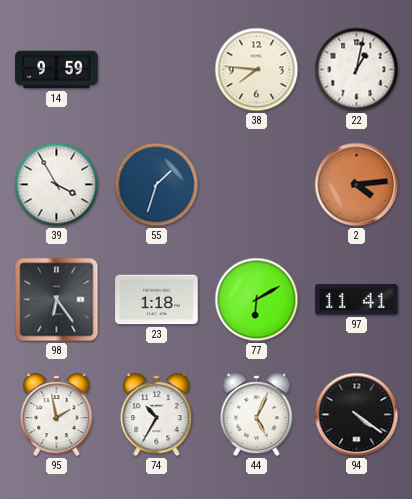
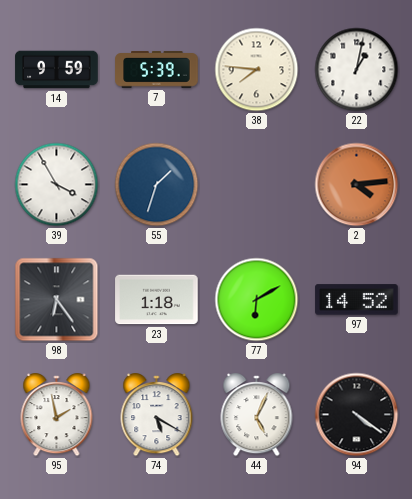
7: none -> 5:39
97: 11:41 -> 14:52
74: 10:35 -> 5:20
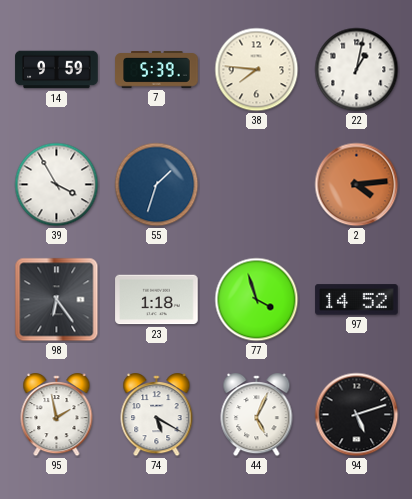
77: 6:10 -> 3:57
94: 4:21 -> 5:12
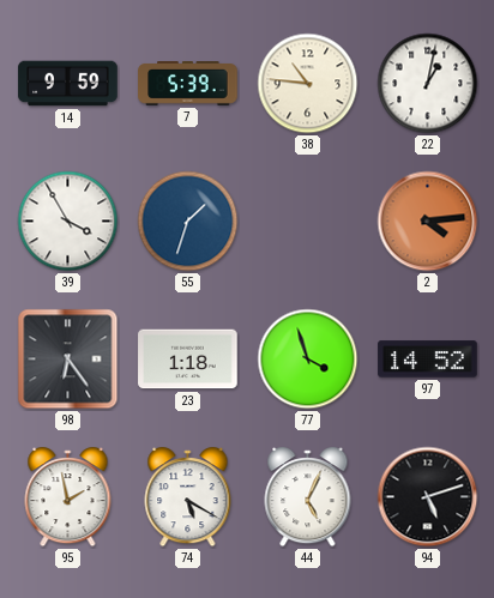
38: 7:46 -> 10:46
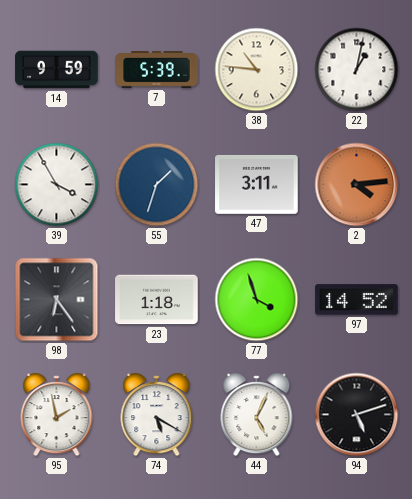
47: none -> 3:11
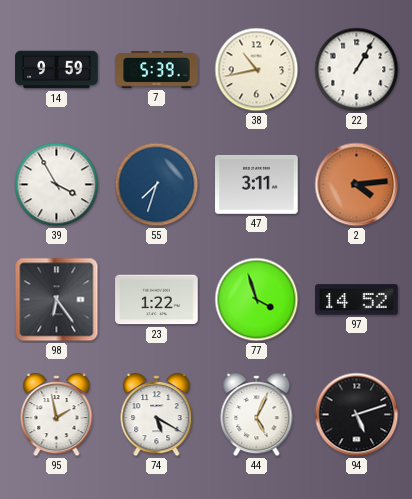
38: 10:46 -> 10:43
22: 1:02 -> 1:05
55: 1:33 -> 7:33
23: 1:18 -> 1:22
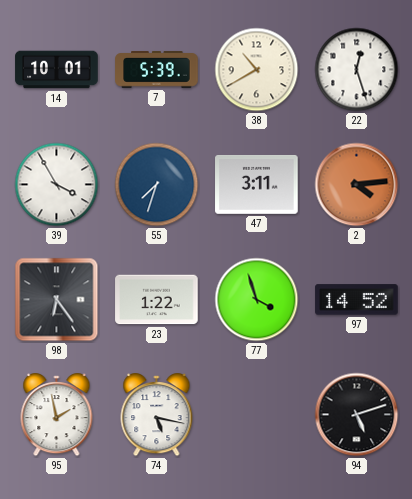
14: 9:59 -> 10:01
38: 10:43 -> 10:40
22: 1:05 -> 12:27
74: 5:20 -> 5:17
44: 5:04 -> none
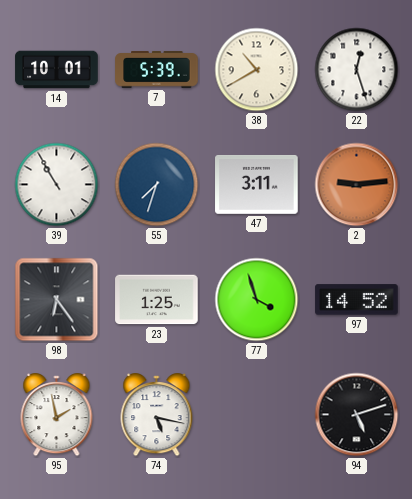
39: 3:55 -> 10:55
2: 4:14 -> 9:14
23: 1:22 -> 1:25
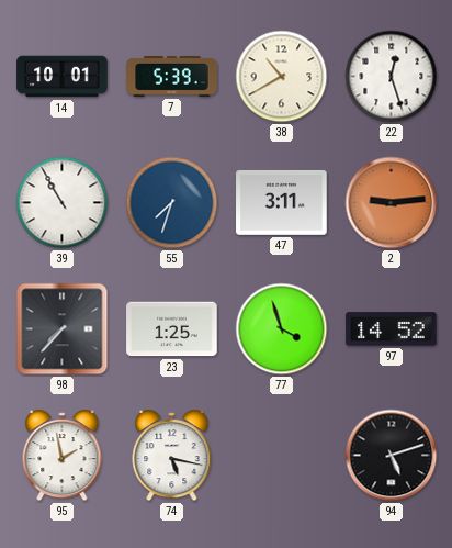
98: 6:24 -> 7:37
